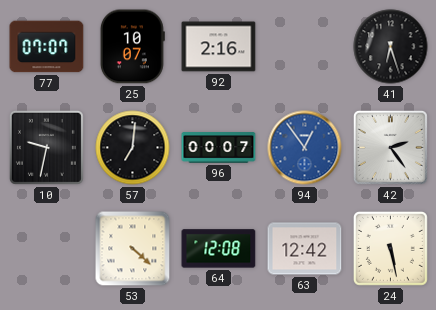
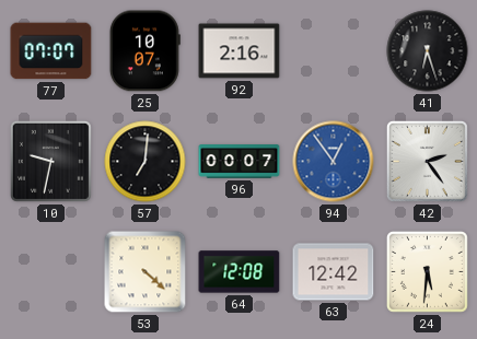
24: 5:28 -> 5:31
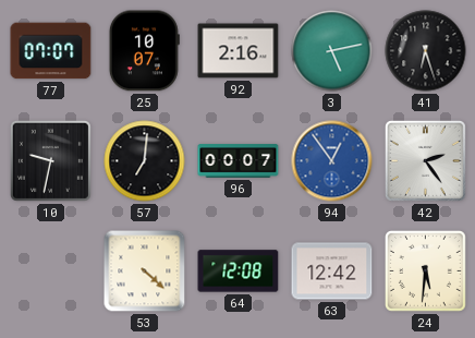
3: none -> 5:13
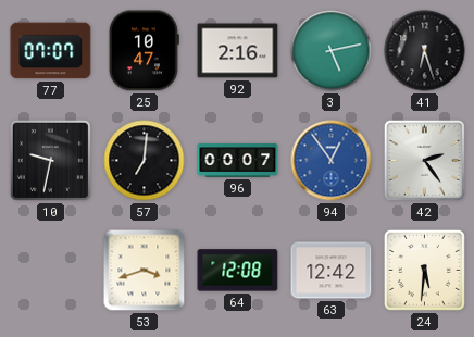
25: 10:07 -> 10:47
53: 4:22 -> 3:42
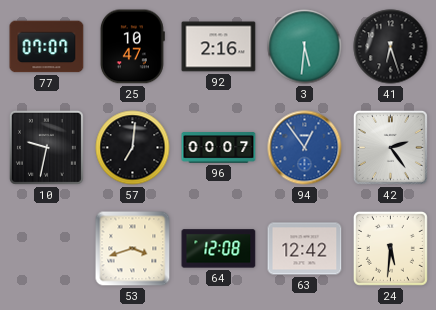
3: 5:13 -> 5:31
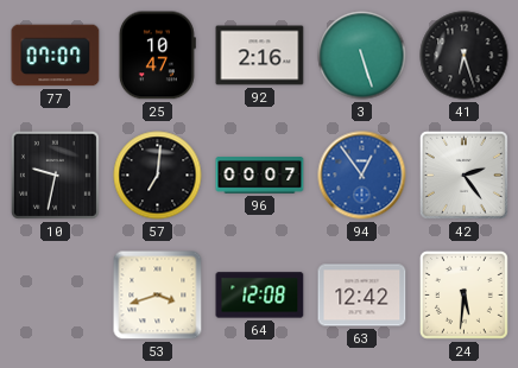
3: 5:31 -> 5:27
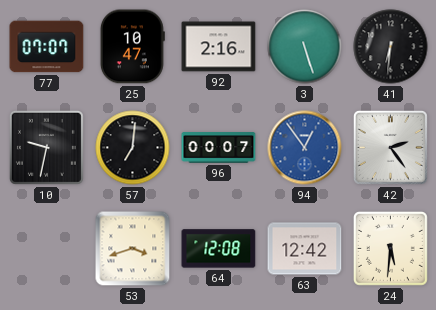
41: 6:27 -> 6:31
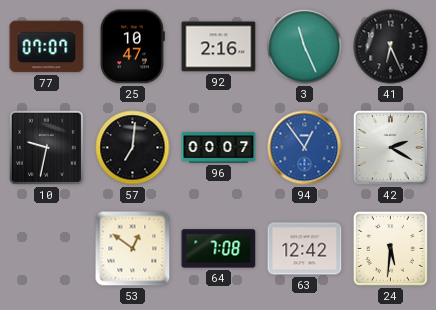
3: 5:27 -> 11:26
41: 6:31 -> 6:26
42: 2:24 -> 2:20
53: 3:42 -> 12:51
64: 12:08 -> 7:08
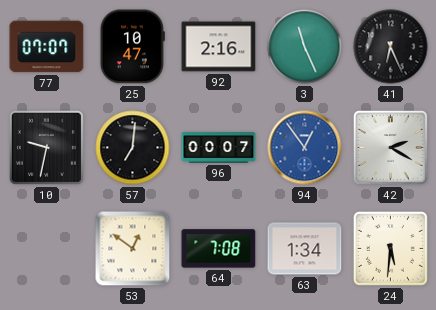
63: 12:42 -> 1:34
